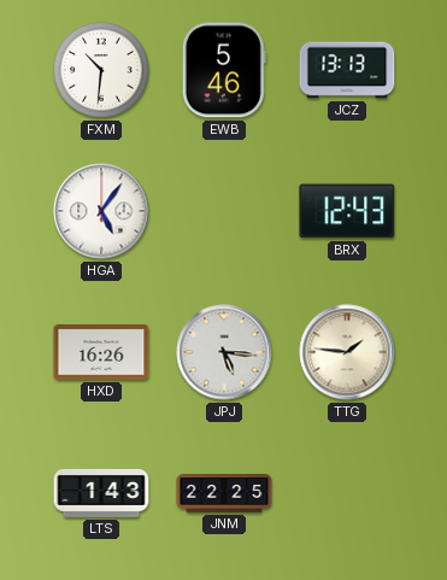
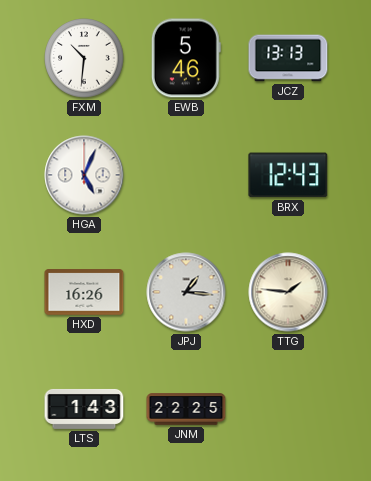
HGA: 5:06 -> 5:04
JPJ: 5:16 -> 1:16
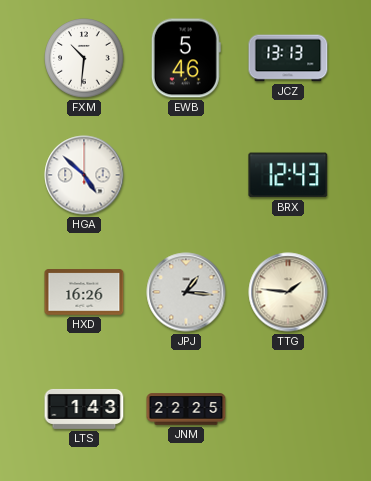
HGA: 5:04 -> 4:52
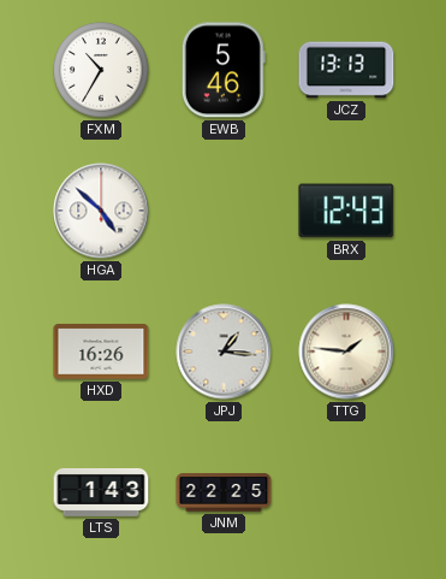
FXM: 10:31 -> 10:35
